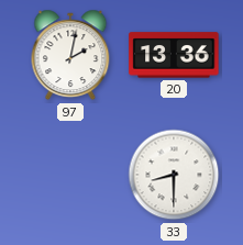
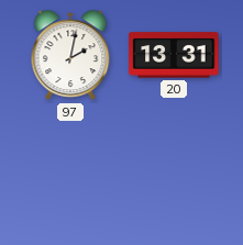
20: 13:36 -> 13:31
33: 8:30 -> none
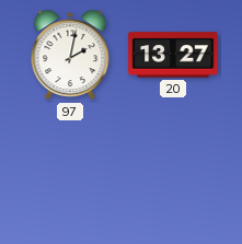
20: 13:31 -> 13:27
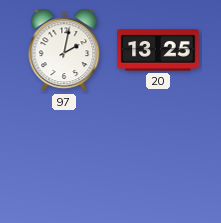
20: 13:27 -> 13:25
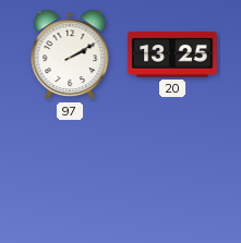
97: 2:02 -> 2:10
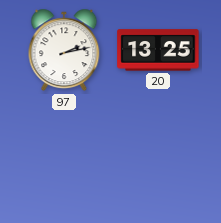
97: 2:10 -> 2:13
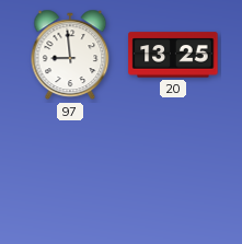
97: 2:13 -> 8:59
